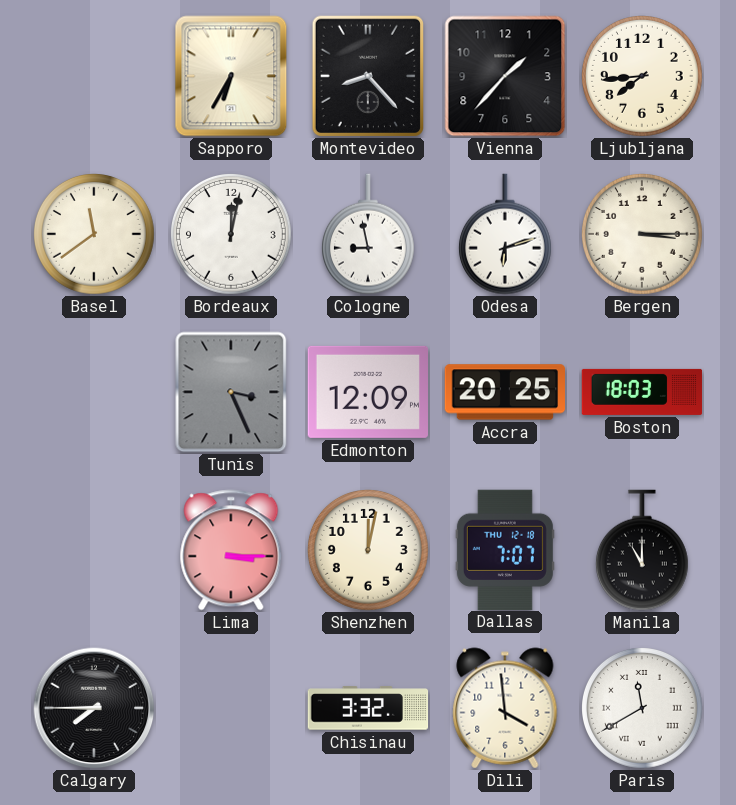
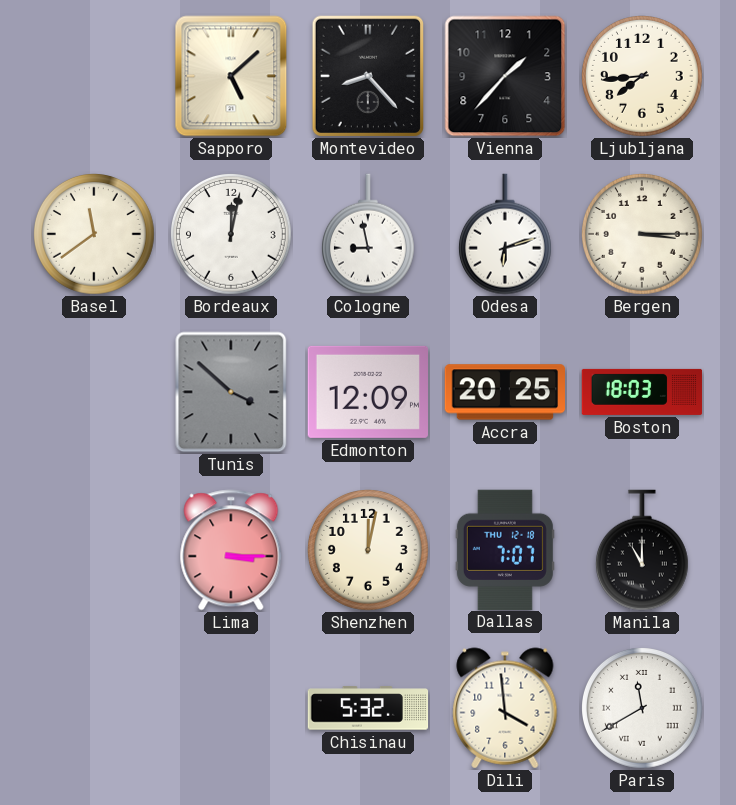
Sapporo: 6:35 -> 5:08
Tunis: 3:26 -> 3:52
Calgary: 7:45 -> none
Chisinau: 3:32 -> 5:32
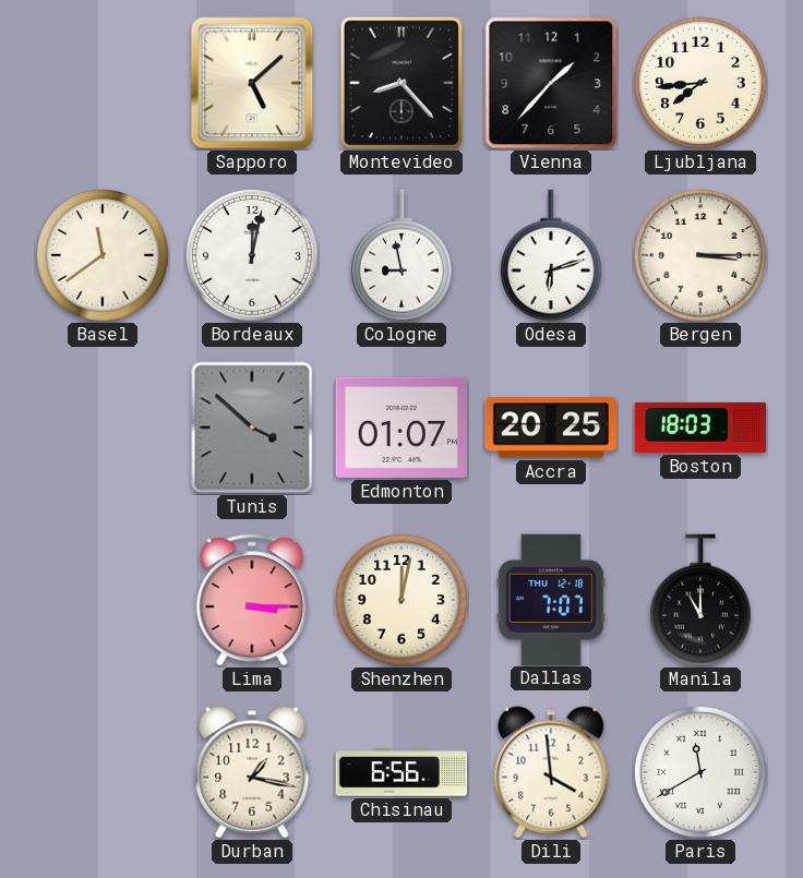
Edmonton: 12:09 -> 01:07
Durban: none -> 1:17
Chisinau: 5:32 -> 6:56
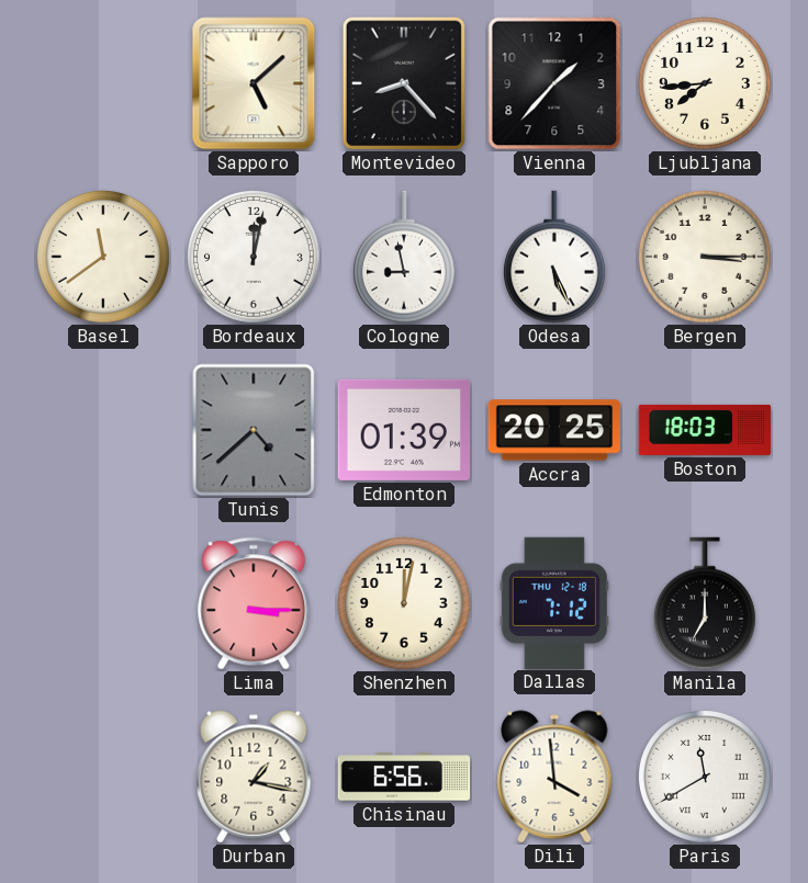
Odesa: 6:12 -> 5:26
Tunis: 3:52 -> 4:38
Edmonton: 01:07 -> 01:39
Dallas: 7:07 -> 7:12
Manila: 11:00 -> 7:00
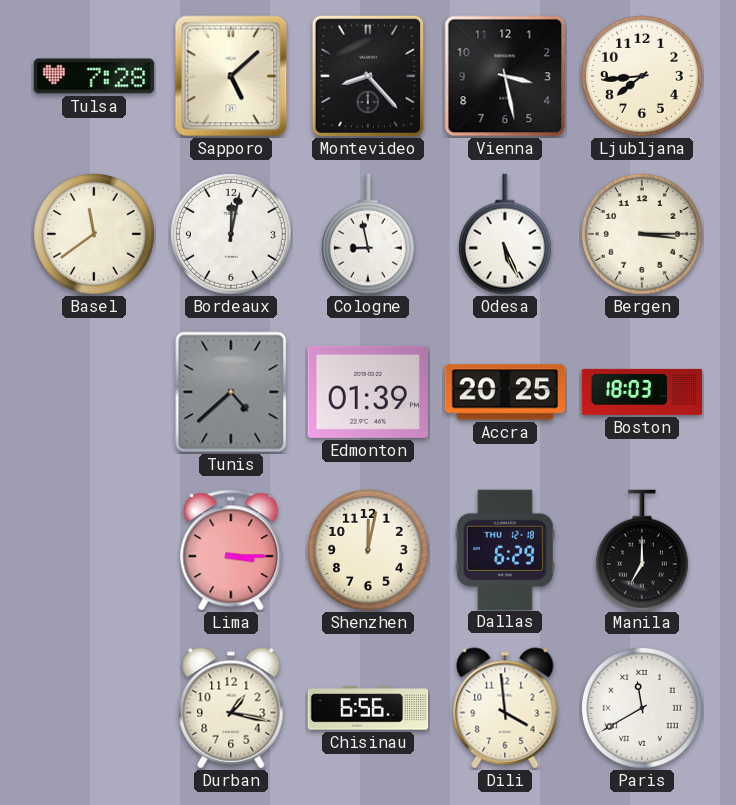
Tulsa: none -> 7:28
Vienna: 1:37 -> 3:28
Dallas: 7:12 -> 6:29
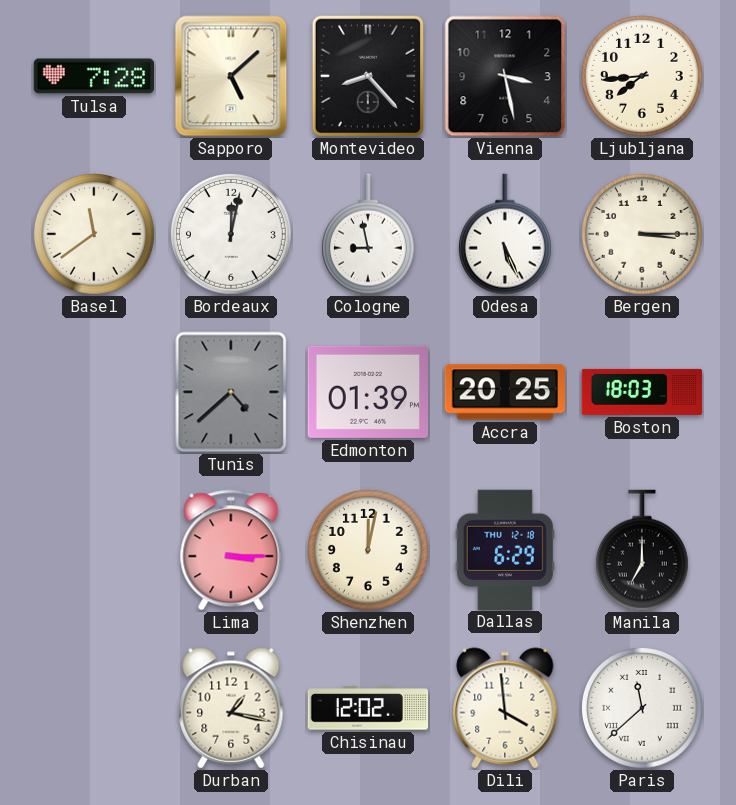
Chisinau: 6:56 -> 12:02
Paris: 11:40 -> 11:38
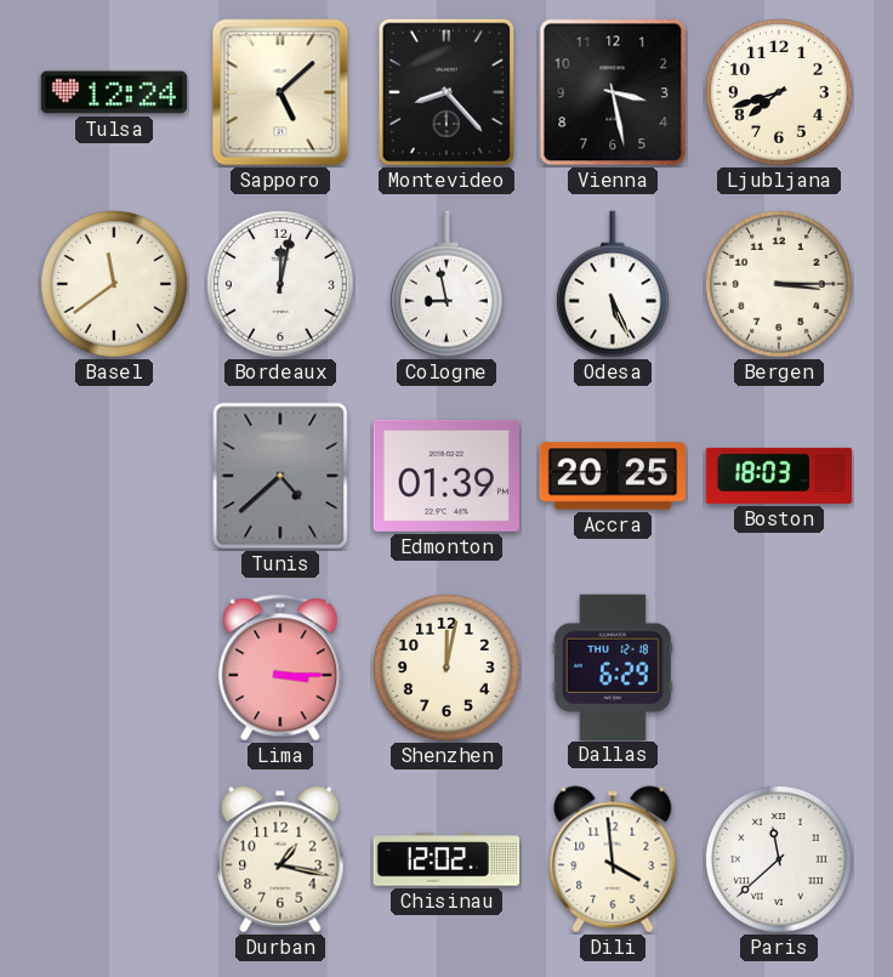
Tulsa: 7:28 -> 12:24
Ljubljana: 7:44 -> 7:42
Manila: 7:00 -> none
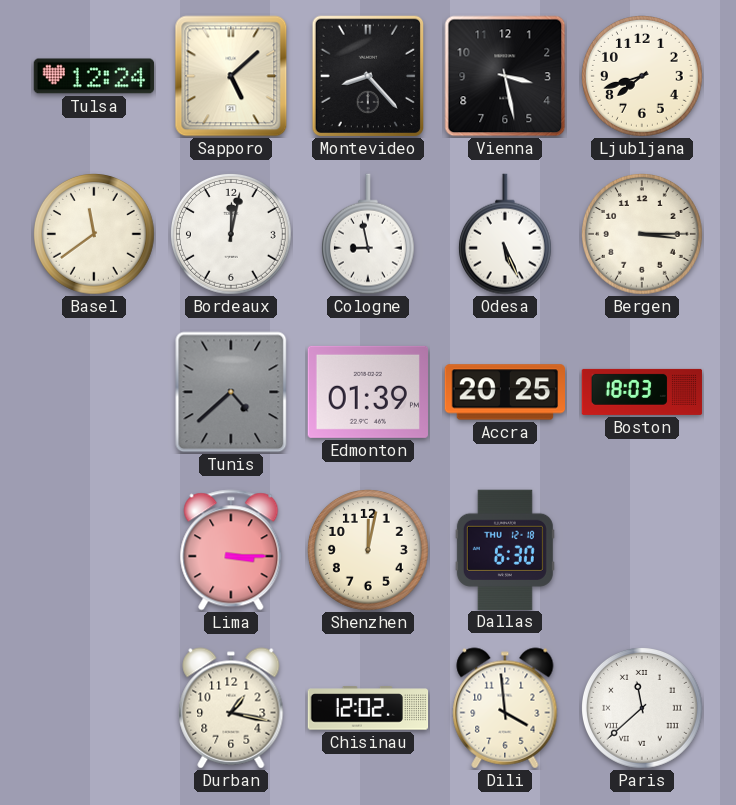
Dallas: 6:29 -> 6:30
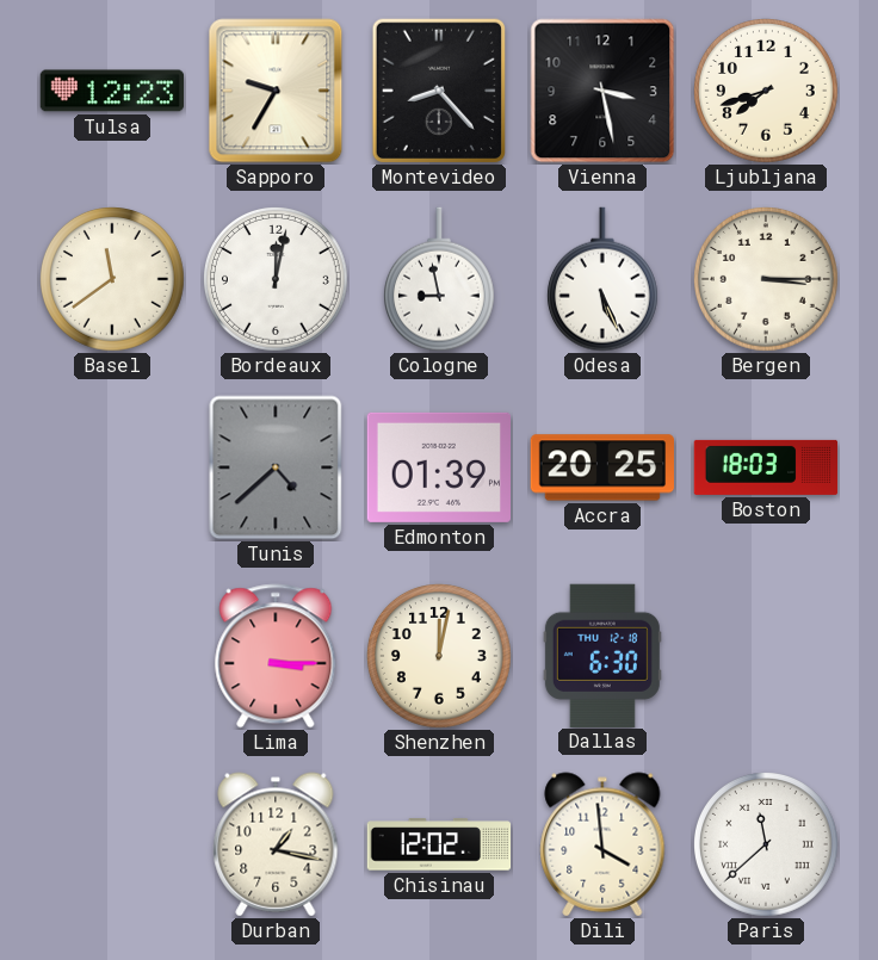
Tulsa: 12:24 -> 12:23
Sapporo: 5:08 -> 9:35
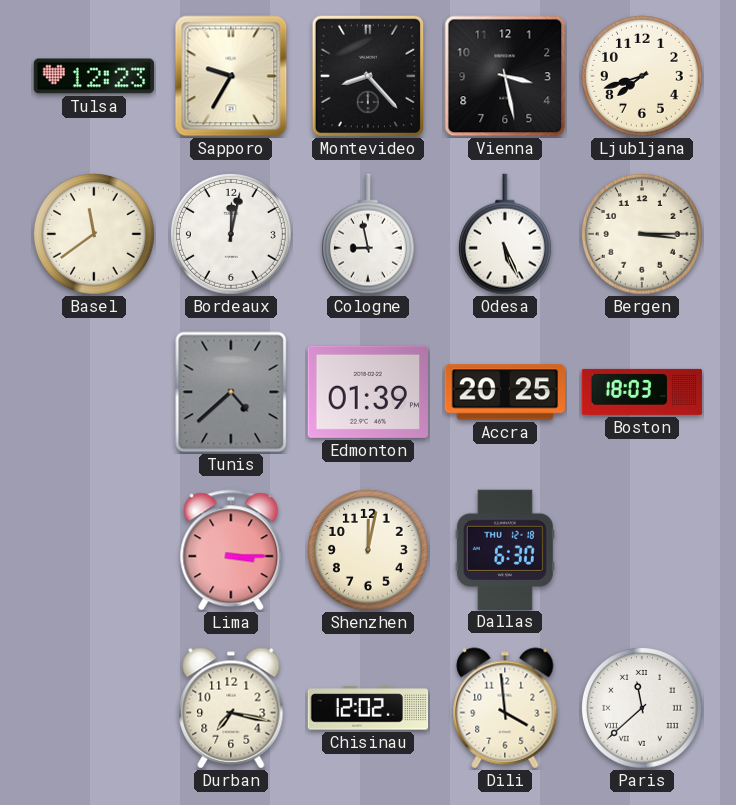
Durban: 1:17 -> 7:17
